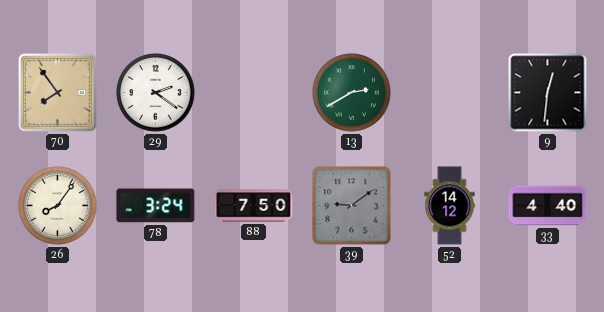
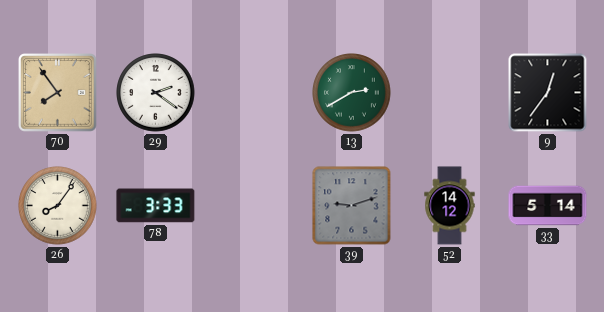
9: 12:31 -> 12:36
78: 3:24 -> 3:33
88: 7:50 -> none
39: 9:09 -> 9:12
33: 4:40 -> 5:14
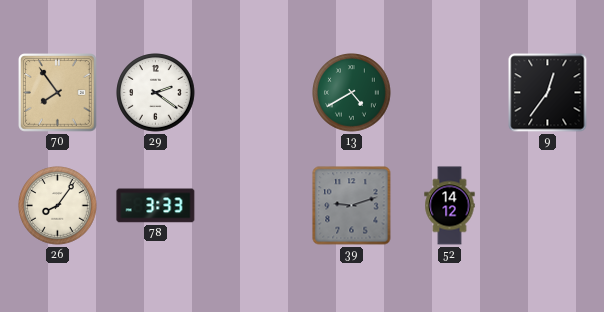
13: 2:40 -> 4:40
33: 5:14 -> none
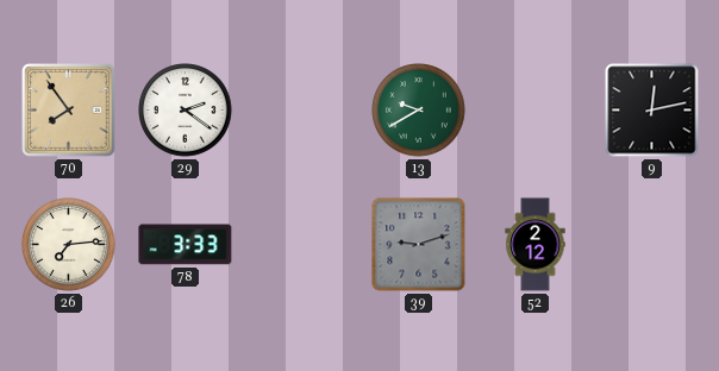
13: 4:40 -> 9:40
9: 12:36 -> 12:13
26: 8:06 -> 7:14
52: 14:12 -> 2:12
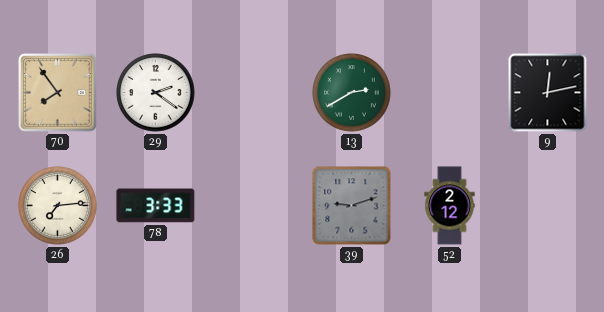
13: 9:40 -> 2:40
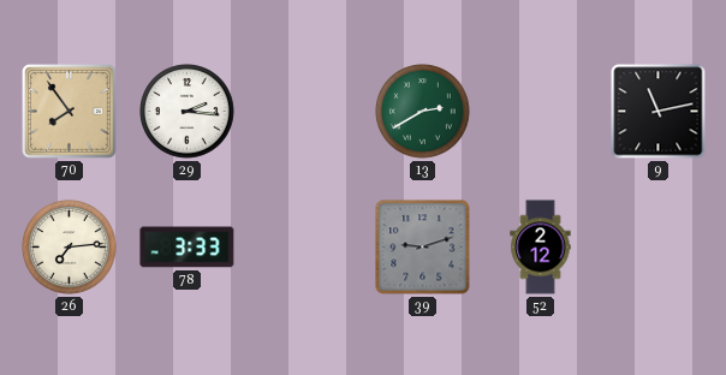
29: 2:21 -> 2:16
9: 12:13 -> 11:13
